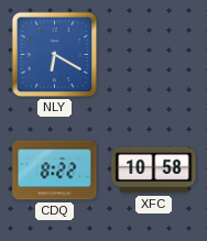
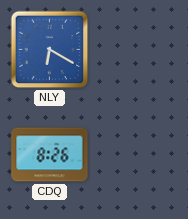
CDQ: 8:22 -> 8:26
XFC: 10:58 -> none
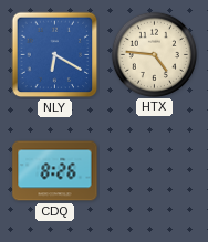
HTX: none -> 4:46
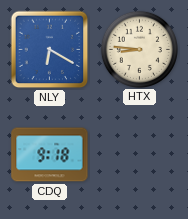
HTX: 4:46 -> 8:46
CDQ: 8:26 -> 9:18
